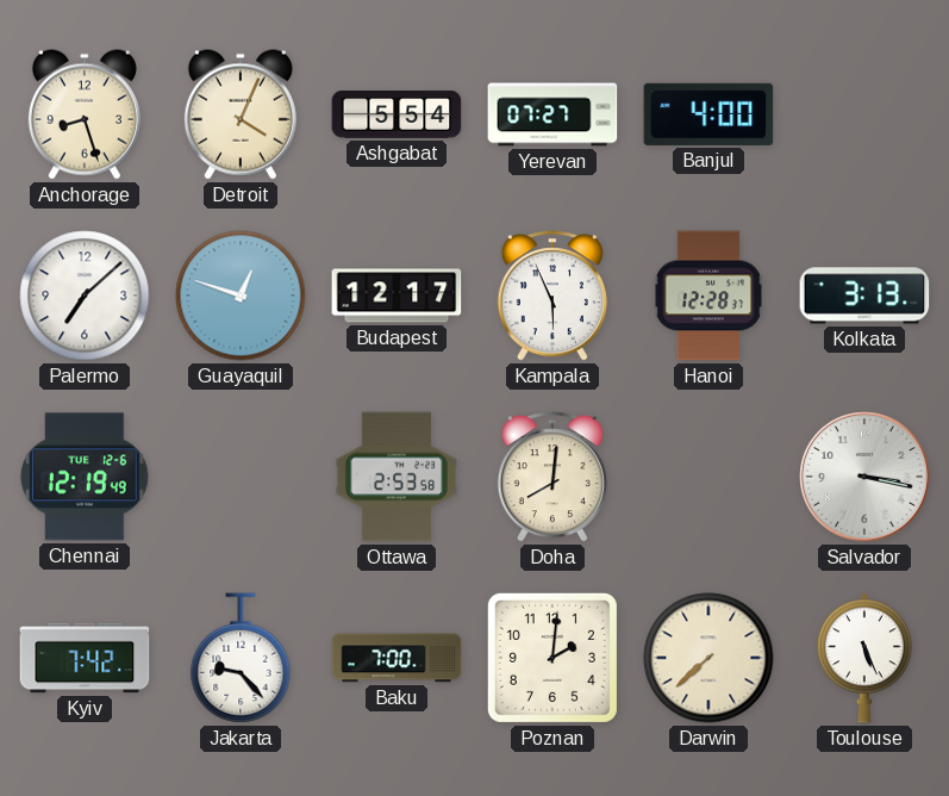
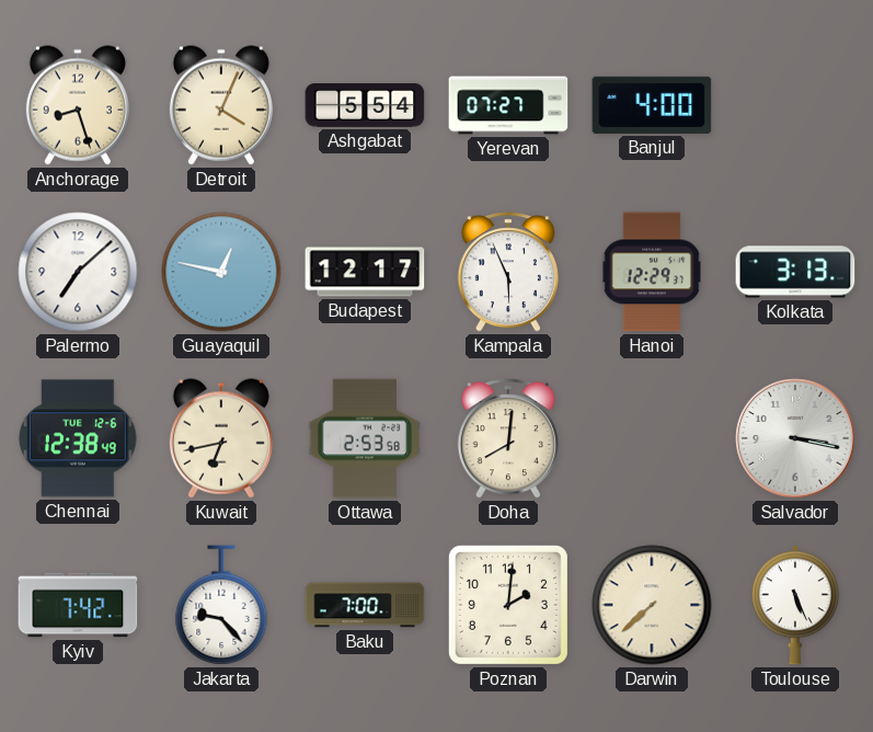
Guayaquil: 12:48 -> 12:47
Hanoi: 12:28 -> 12:29
Chennai: 12:19 -> 12:38
Kuwait: none -> 6:43
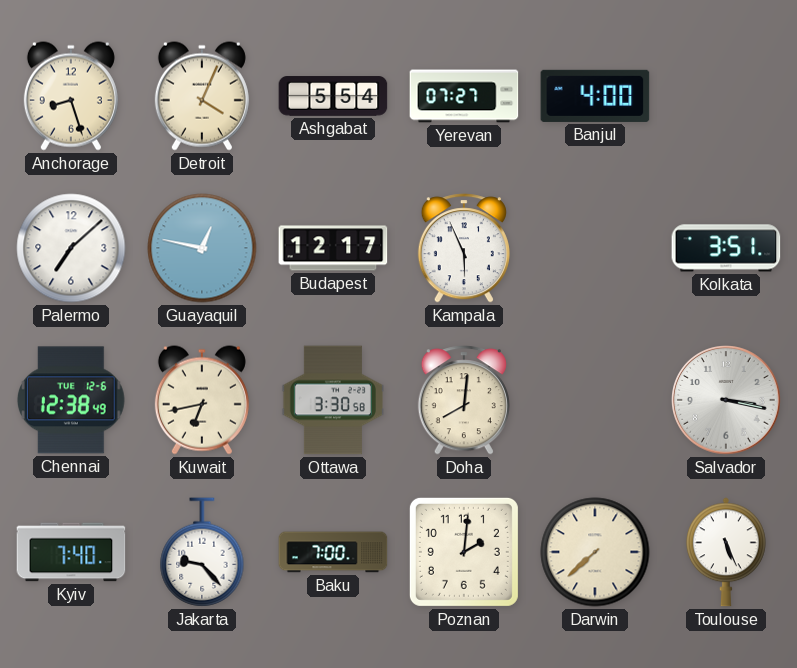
Hanoi: 12:29 -> none
Kolkata: 3:13 -> 3:51
Ottawa: 2:53 -> 3:30
Kyiv: 7:42 -> 7:40
